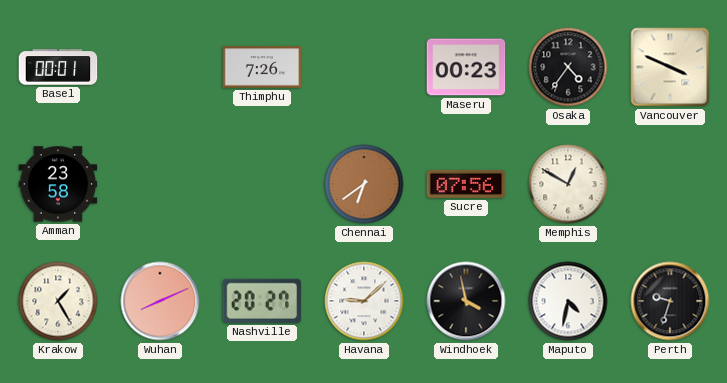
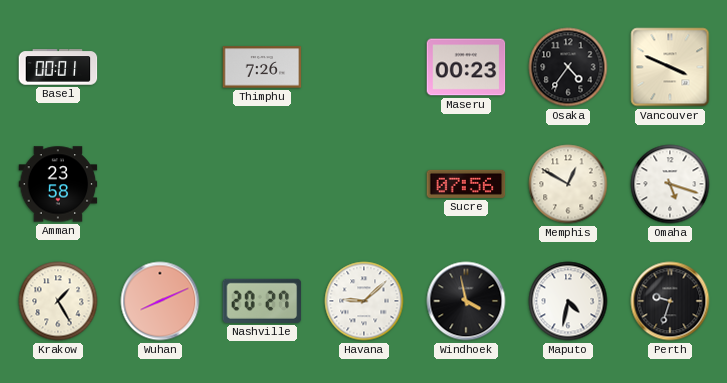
Chennai: 6:39 -> none
Omaha: none -> 5:18
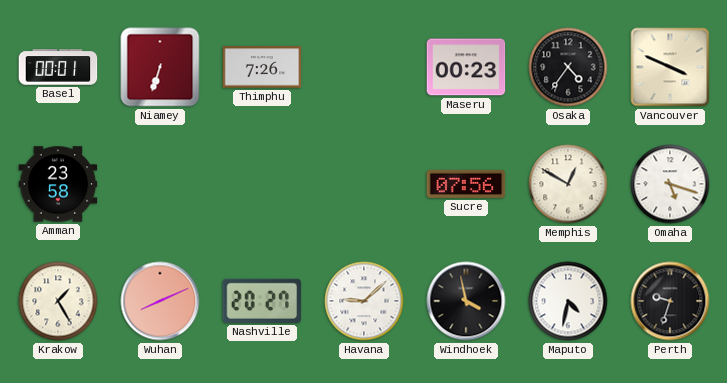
Niamey: none -> 6:33
